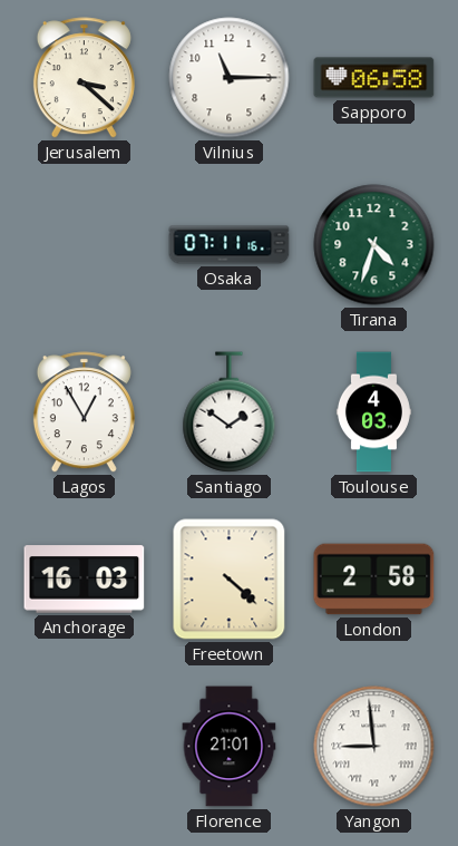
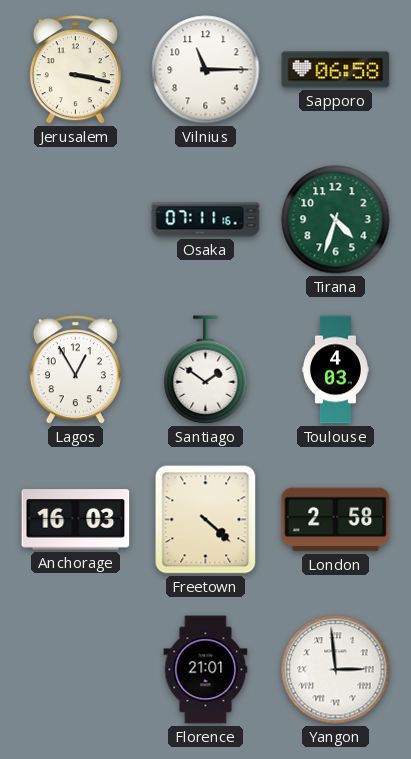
Jerusalem: 3:22 -> 3:17
Yangon: 8:59 -> 2:59
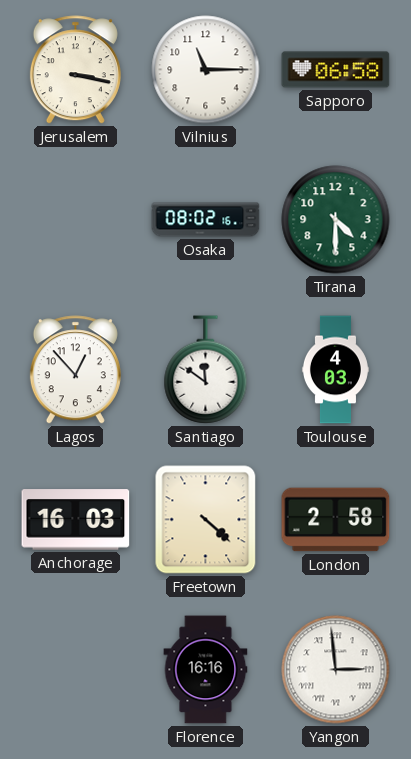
Osaka: 07:11 -> 08:02
Tirana: 4:33 -> 4:30
Lagos: 12:55 -> 12:53
Santiago: 1:51 -> 11:51
Florence: 21:01 -> 16:16
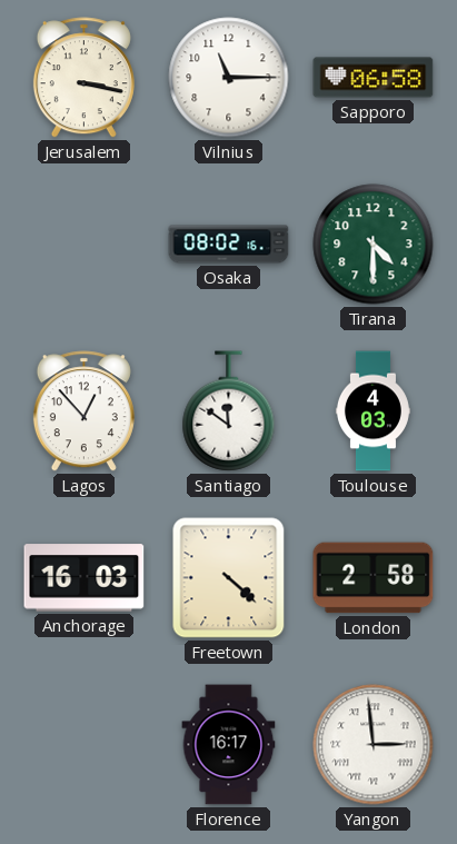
Florence: 16:16 -> 16:17
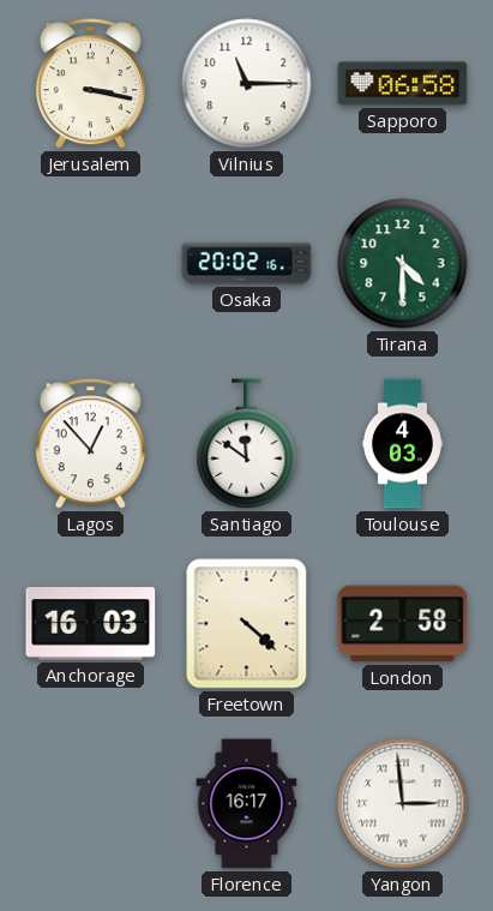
Osaka: 08:02 -> 20:02
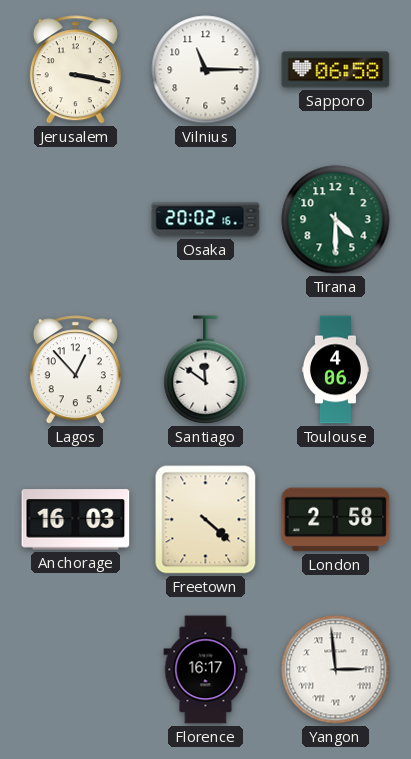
Toulouse: 4:03 -> 4:06
